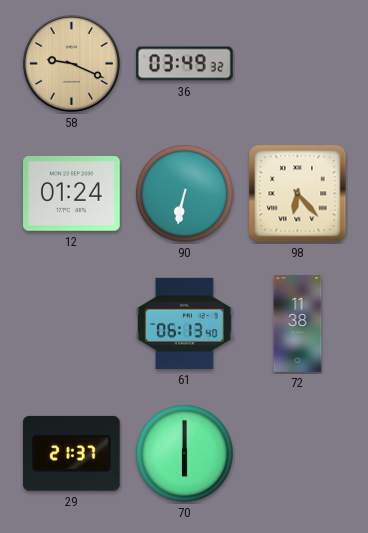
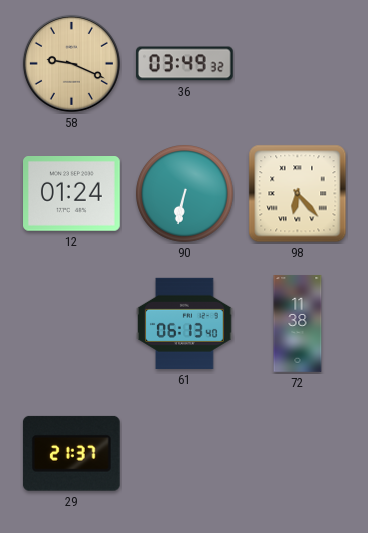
70: 6:00 -> none
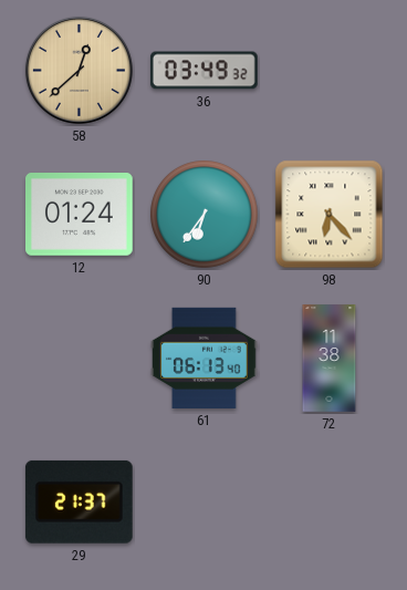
58: 9:19 -> 12:38
90: 6:32 -> 6:36
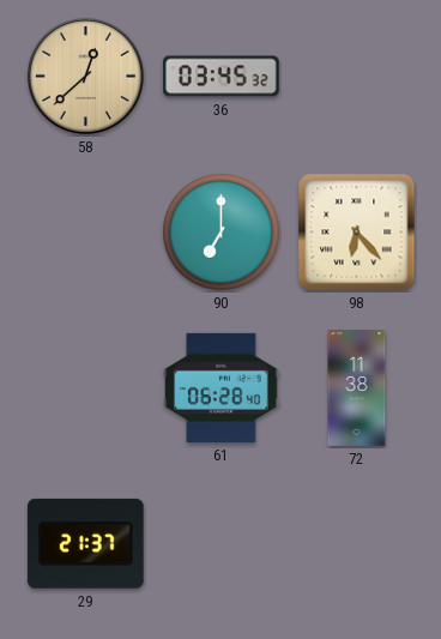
36: 03:49 -> 03:45
12: 01:24 -> none
90: 6:36 -> 7:00
61: 06:13 -> 06:28
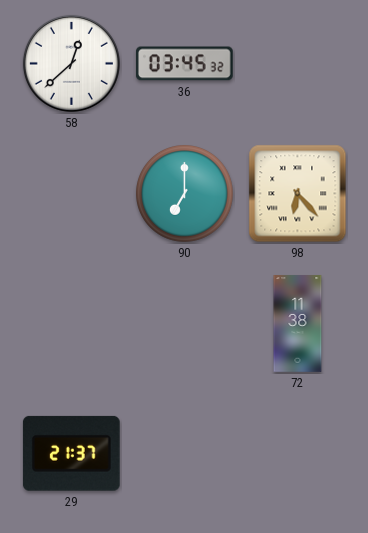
58 dial: champagne -> white
61: 06:28 -> none
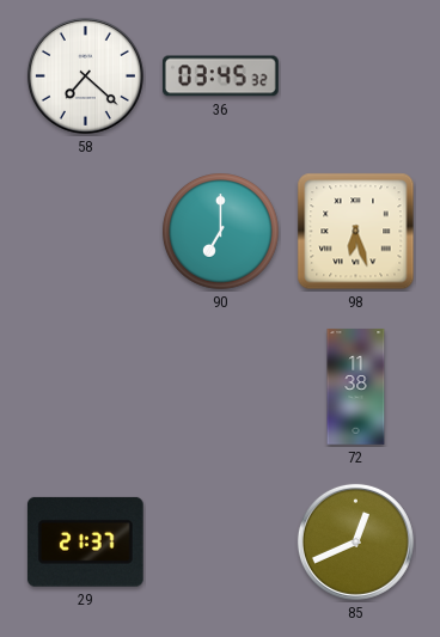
58: 12:38 -> 7:22
98: 6:23 -> 6:27
85: none -> 12:41
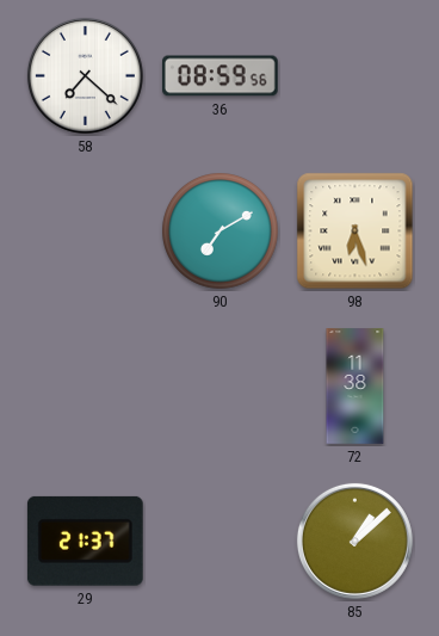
36: 03:45 -> 08:59
90: 7:00 -> 7:10
85: 12:41 -> 1:08
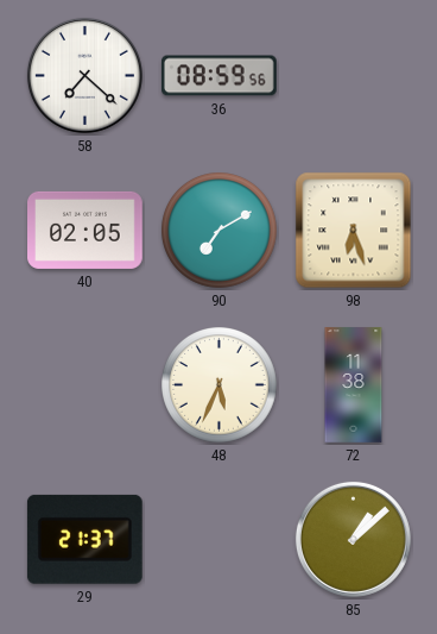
40: none -> 02:05
48: none -> 5:34
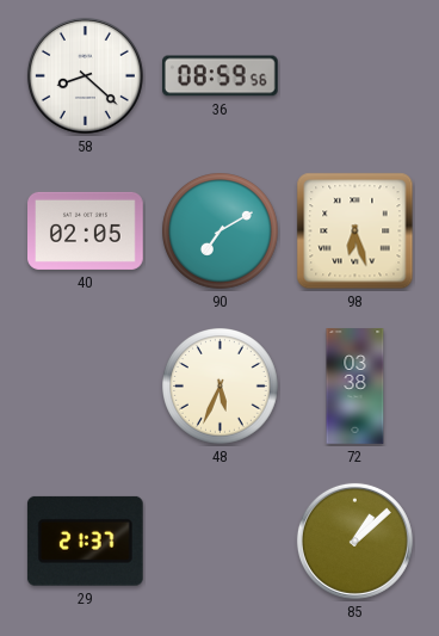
58: 7:22 -> 8:22
72: 11:38 -> 03:38
